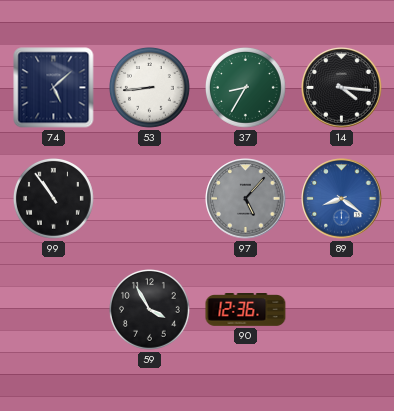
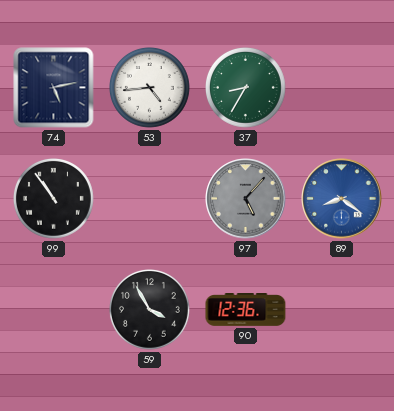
74: 5:08 -> 5:13
53: 8:44 -> 4:44
14: 4:16 -> none
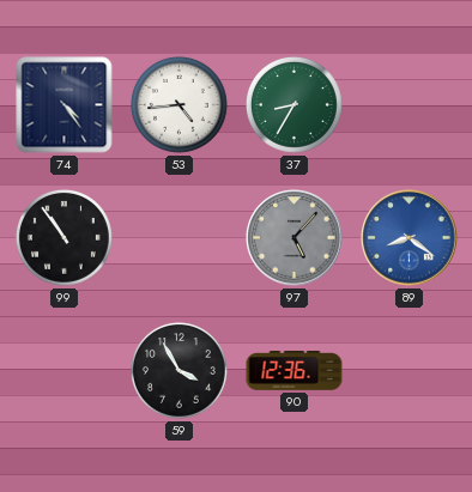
74: 5:13 -> 4:24
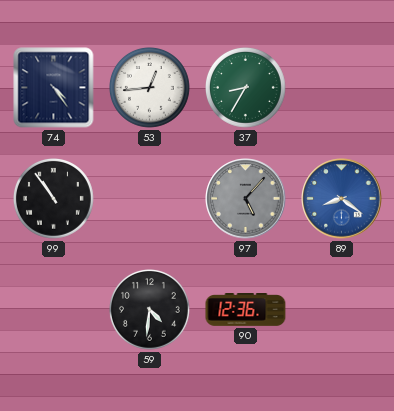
53: 4:44 -> 12:44
59: 3:55 -> 4:31
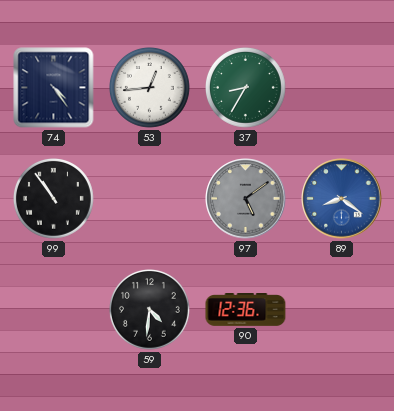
97: 5:07 -> 5:09
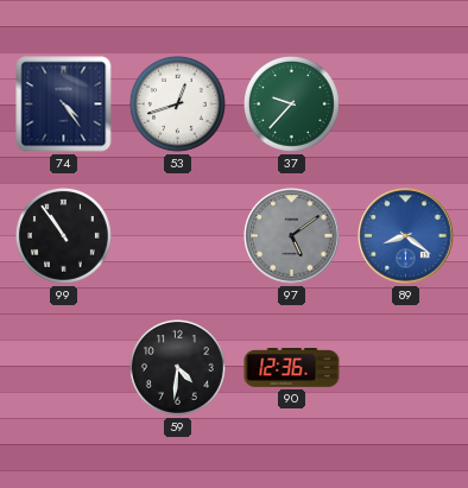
53: 12:44 -> 12:42
37: 8:35 -> 9:37
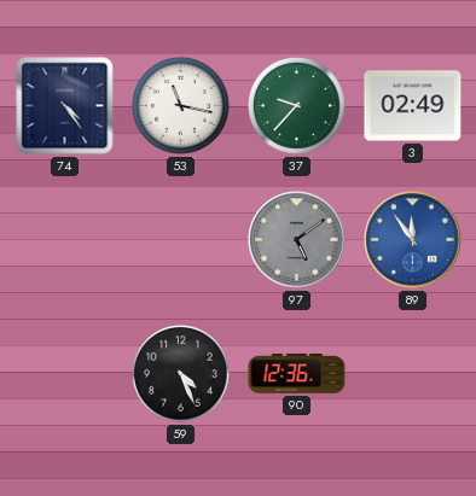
53: 12:42 -> 11:17
3: none -> 02:49
99: 10:54 -> none
89: 8:21 -> 11:54
59: 4:31 -> 4:26
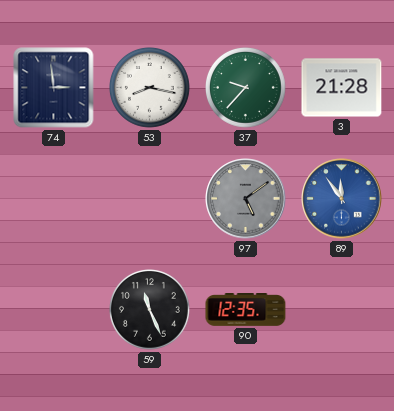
74: 4:24 -> 2:59
53: 11:17 -> 8:17
3: 02:49 -> 21:28
59: 4:26 -> 11:26
90: 12:36 -> 12:35
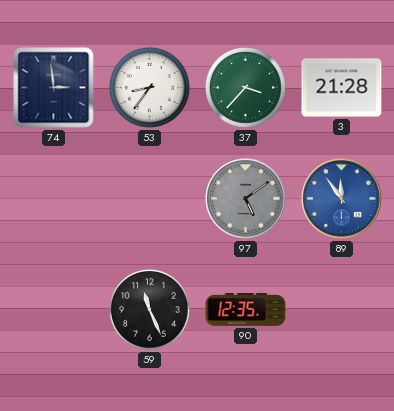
53: 8:17 -> 8:36
37: 9:37 -> 3:37
